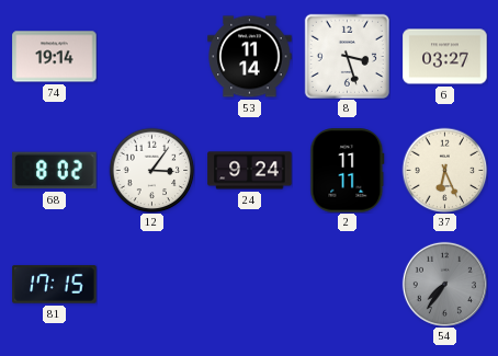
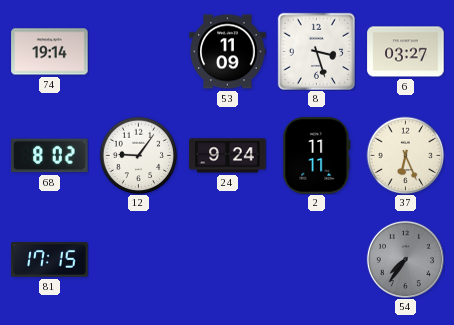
53: 11:14 -> 11:09
12: 3:06 -> 9:06
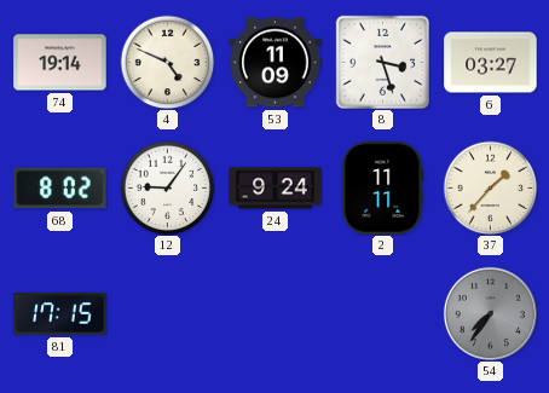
4: none -> 4:49
37: 6:26 -> 1:37
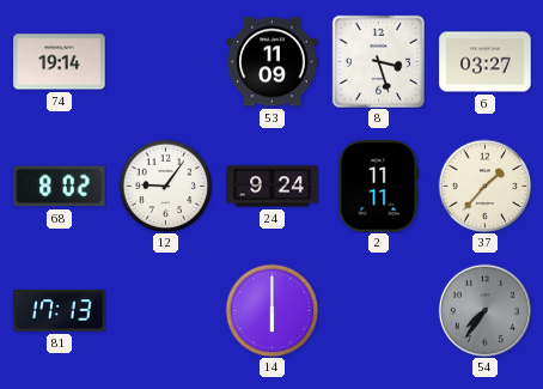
4: 4:49 -> none
81: 17:15 -> 17:13
14: none -> 6:00
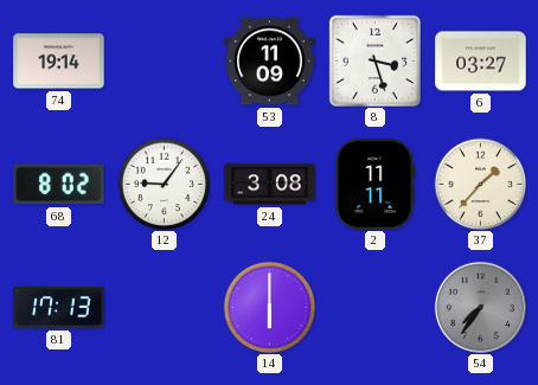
24: 9:24 -> 3:08
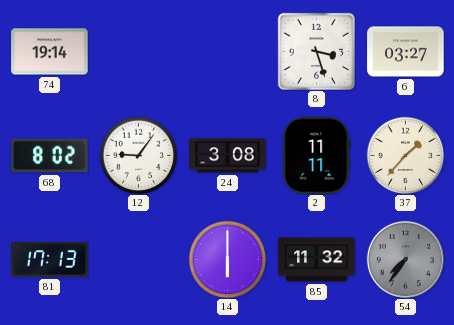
53: 11:09 -> none
85: none -> 11:32
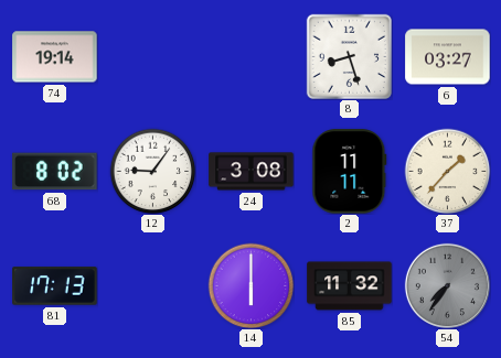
8: 3:27 -> 8:27
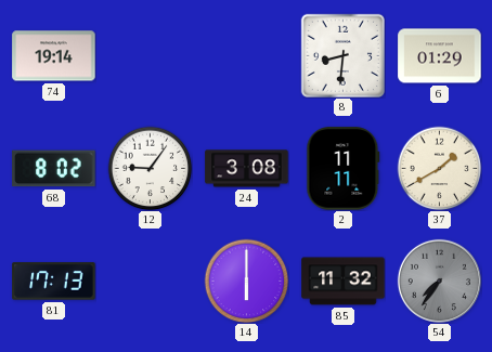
8: 8:27 -> 8:31
6: 03:27 -> 01:29
37: 1:37 -> 1:40
